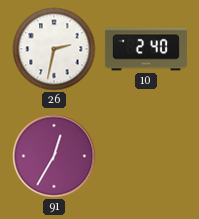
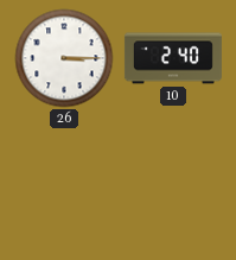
26: 2:32 -> 3:15
91: 12:35 -> none
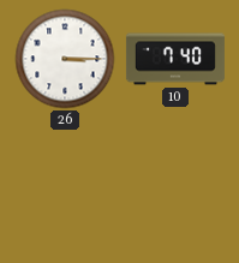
10: 2:40 -> 7:40
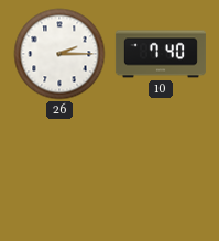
26: 3:15 -> 2:15
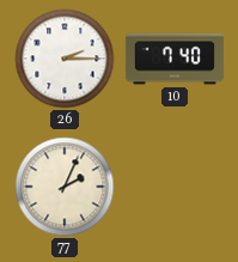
77: none -> 2:04
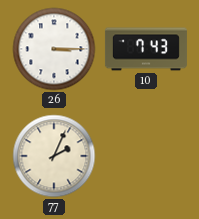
26: 2:15 -> 3:15
10: 7:40 -> 7:43
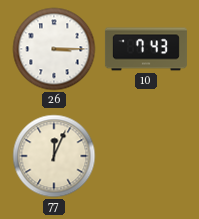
77: 2:04 -> 12:04
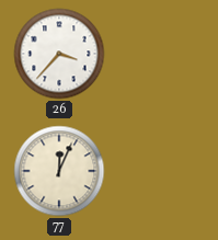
26: 3:15 -> 3:37
10: 7:43 -> none
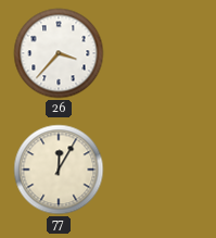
77: 12:04 -> 12:05
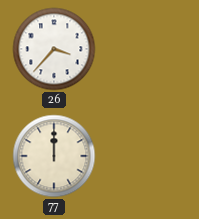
77: 12:05 -> 12:00
